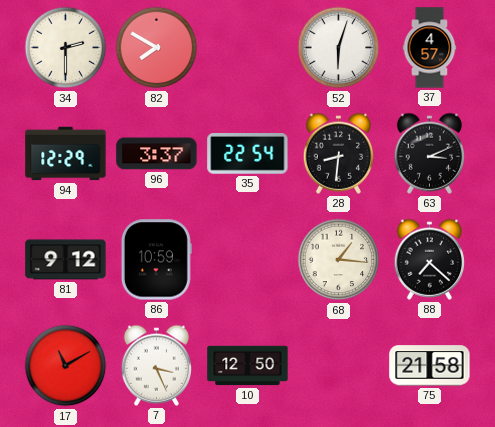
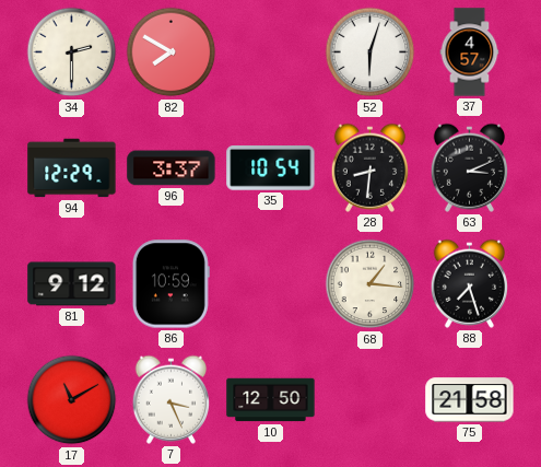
35: 22:54 -> 10:54
88: 7:22 -> 7:27
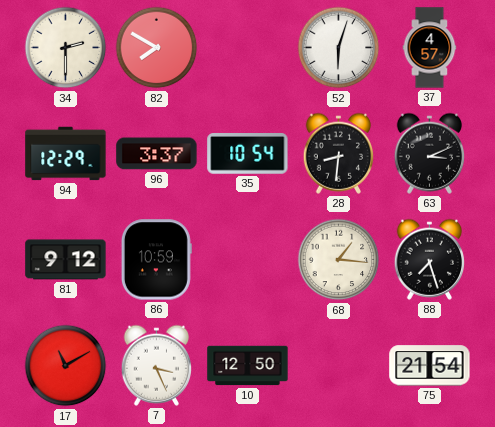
75: 21:58 -> 21:54
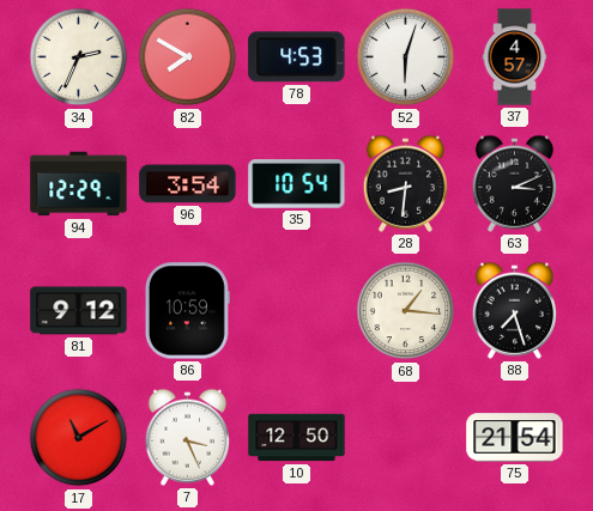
34: 2:30 -> 2:34
78: none -> 4:53
96: 3:37 -> 3:54
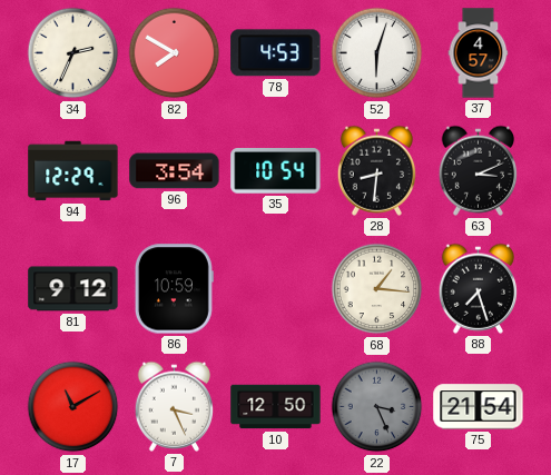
22: none -> 3:26
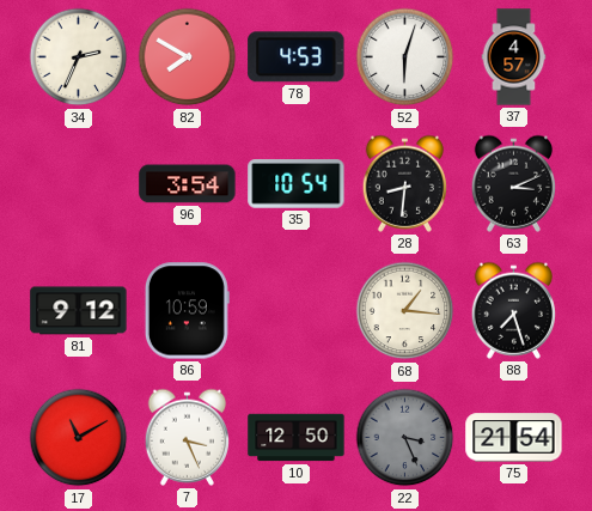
94: 12:29 -> none
